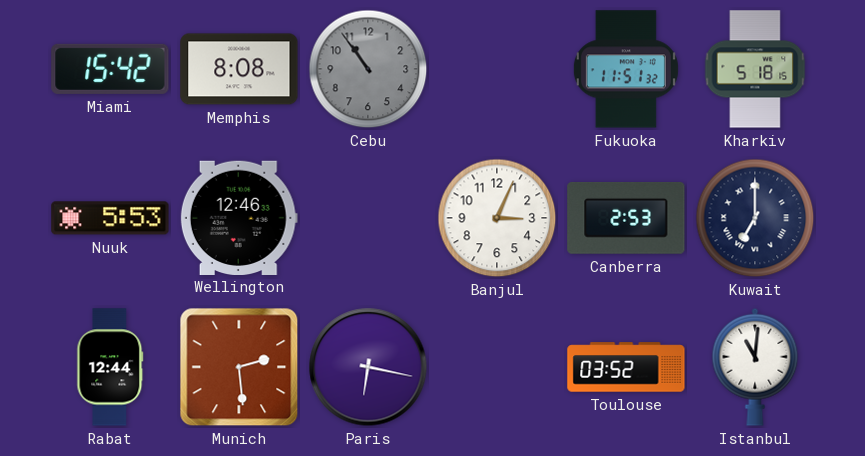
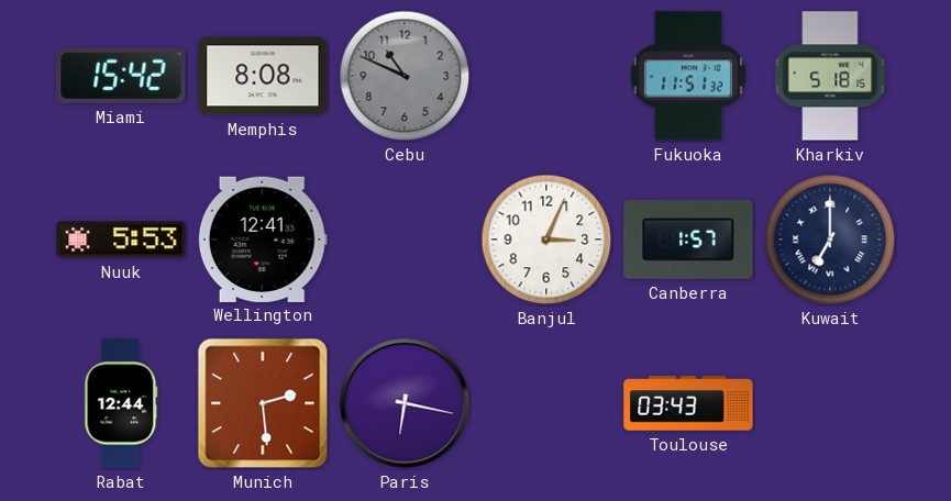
Cebu: 10:54 -> 10:49
Wellington: 12:46 -> 12:41
Canberra: 2:53 -> 1:57
Toulouse: 03:52 -> 03:43
Istanbul: 11:01 -> none
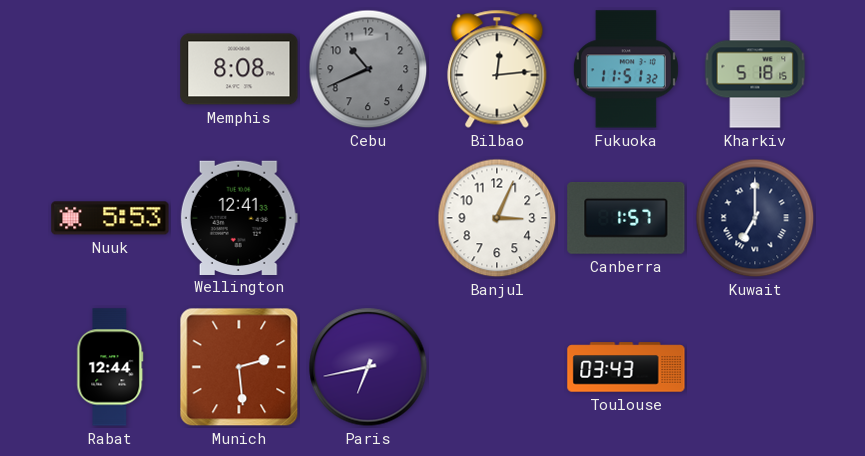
Miami: 15:42 -> none
Cebu: 10:49 -> 10:41
Bilbao: none -> 12:14
Paris: 6:17 -> 6:43
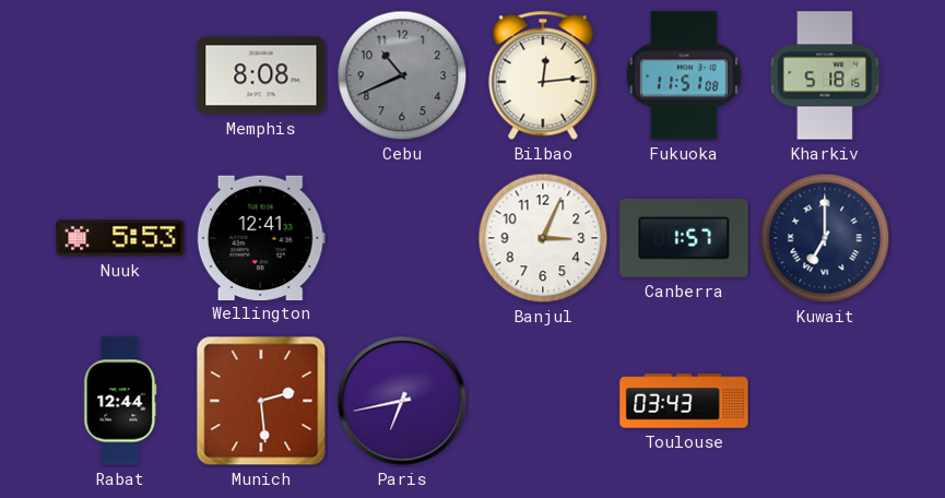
Fukuoka: 11:51:32 -> 11:51:08
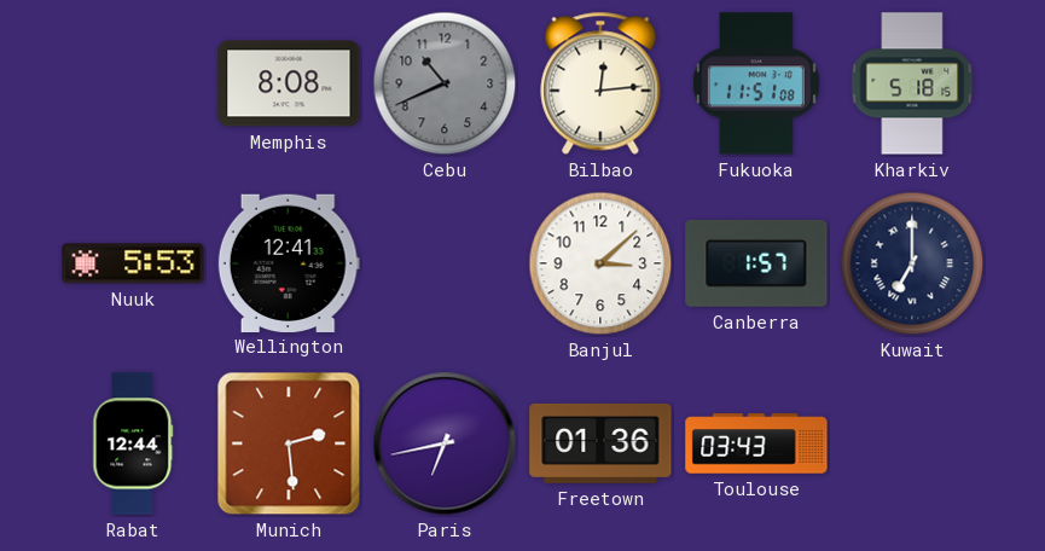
Banjul: 3:04 -> 3:08
Freetown: none -> 01:36
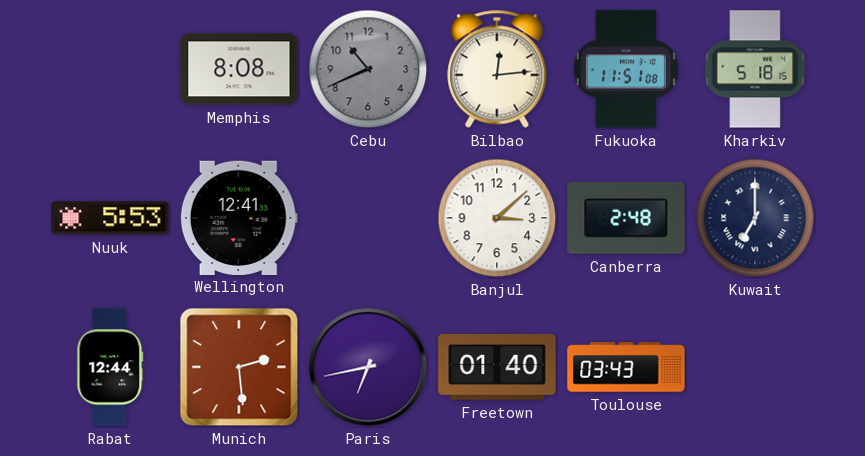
Canberra: 1:57 -> 2:48
Freetown: 01:36 -> 01:40
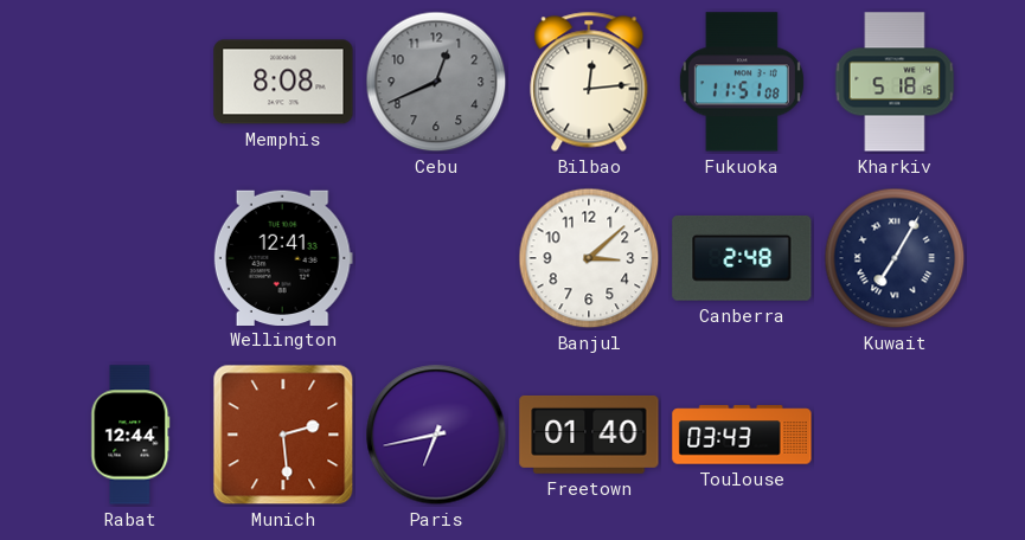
Cebu: 10:41 -> 12:41
Nuuk: 5:53 -> none
Kuwait: 7:00 -> 7:05
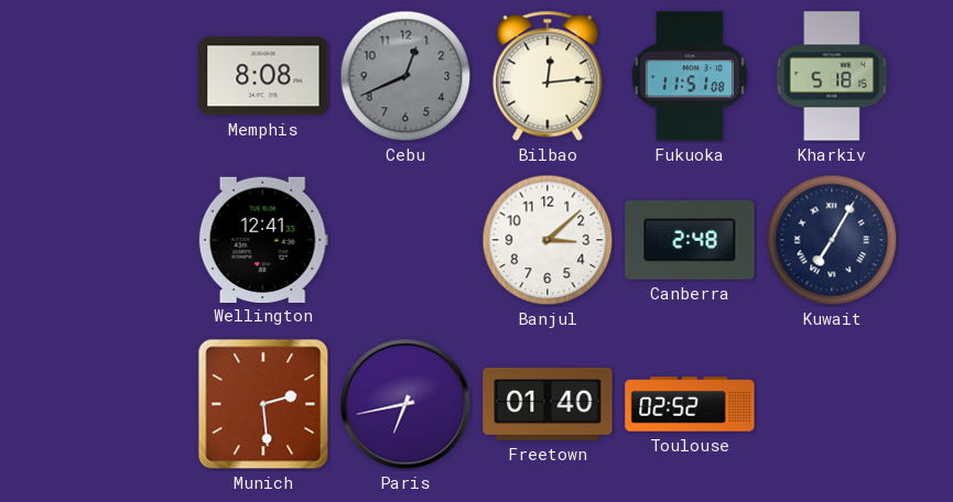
Rabat: 12:44 -> none
Toulouse: 03:43 -> 02:52
